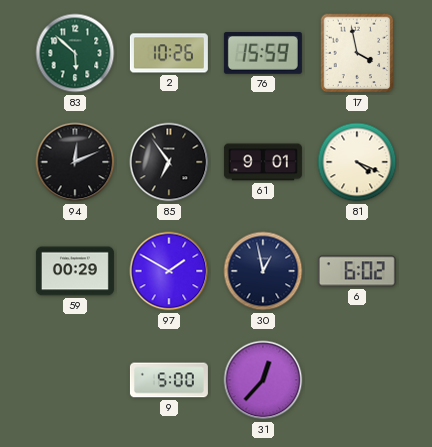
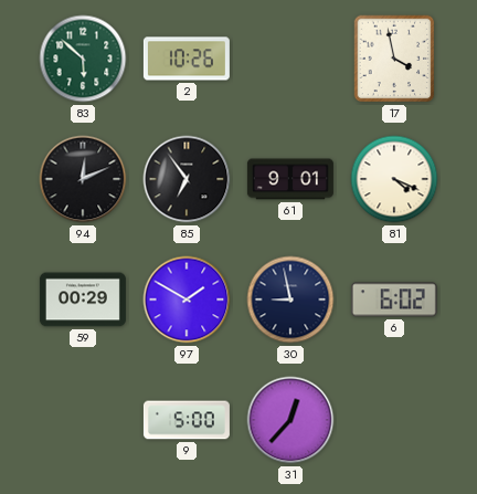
76: 15:59 -> none
30: 12:58 -> 8:58
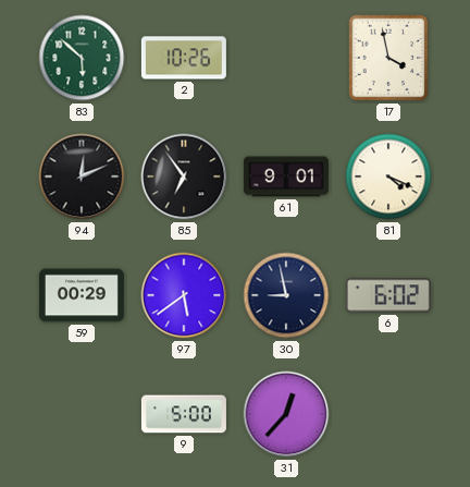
97: 1:50 -> 5:39
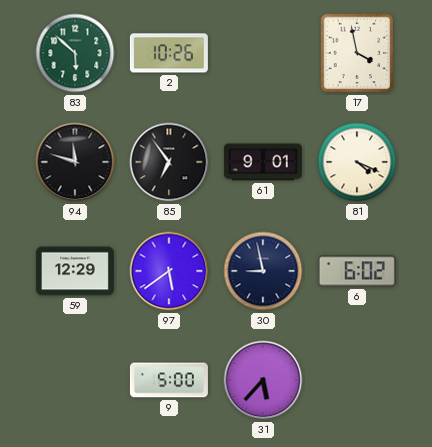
94: 12:11 -> 11:48
59: 00:29 -> 12:29
31: 12:37 -> 5:37
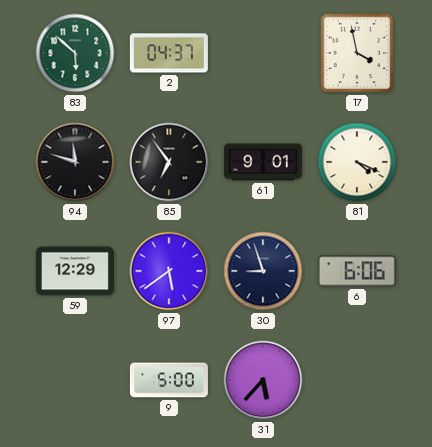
2: 10:26 -> 04:37
30: 8:58 -> 8:57
6: 6:02 -> 6:06
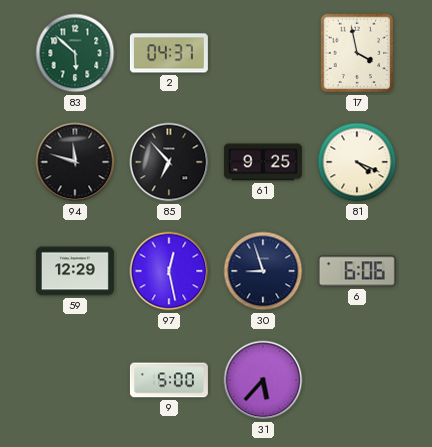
85: 6:54 -> 6:53
61: 9:01 -> 9:25
97: 5:39 -> 12:28
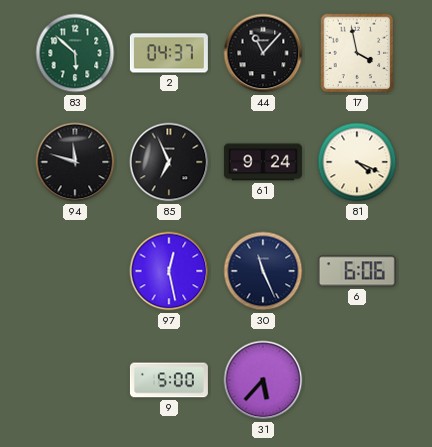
44: none -> 11:07
85: 6:53 -> 6:56
61: 9:25 -> 9:24
59: 12:29 -> none
30: 8:57 -> 11:26
